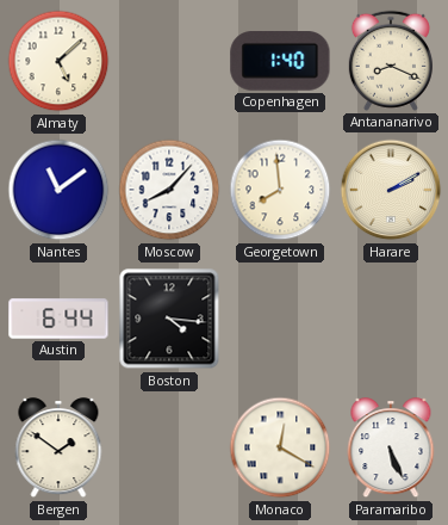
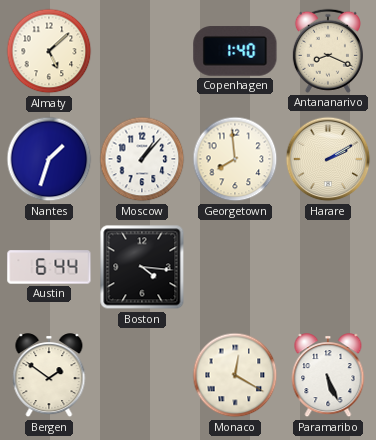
Nantes: 11:09 -> 1:33
Moscow: 8:07 -> 1:07
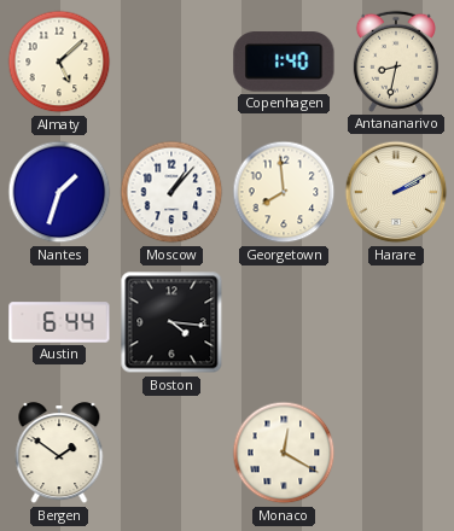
Antananarivo: 8:19 -> 8:32
Paramaribo: 5:26 -> none
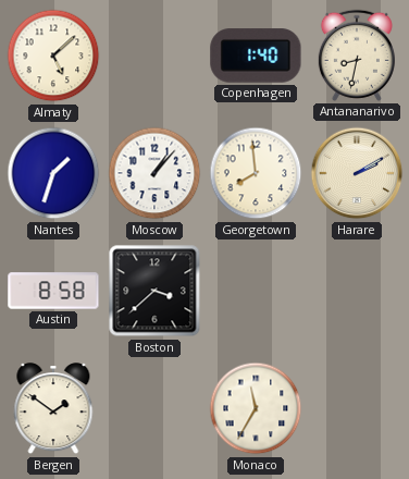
Austin: 6:44 -> 8:58
Boston: 4:16 -> 3:38
Monaco: 12:20 -> 11:35
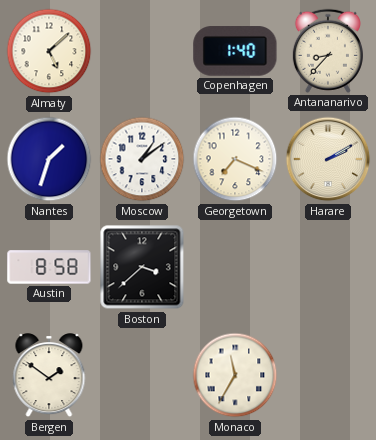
Antananarivo: 8:32 -> 8:37
Moscow: 1:07 -> 1:09
Georgetown: 7:59 -> 7:19
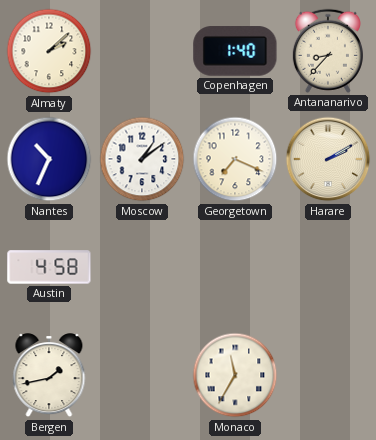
Almaty: 5:08 -> 2:08
Nantes: 1:33 -> 10:34
Austin: 8:58 -> 4:58
Boston: 3:38 -> none
Bergen: 1:51 -> 1:43
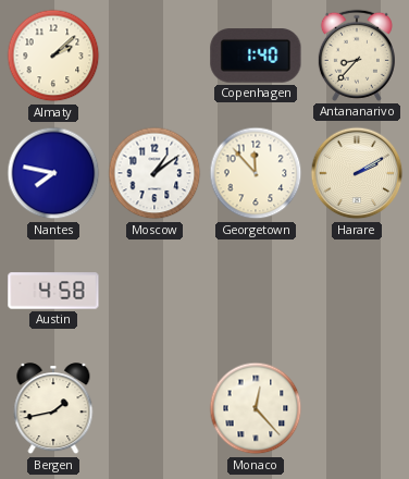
Nantes: 10:34 -> 7:47
Georgetown: 7:19 -> 11:53
Monaco: 11:35 -> 12:23
